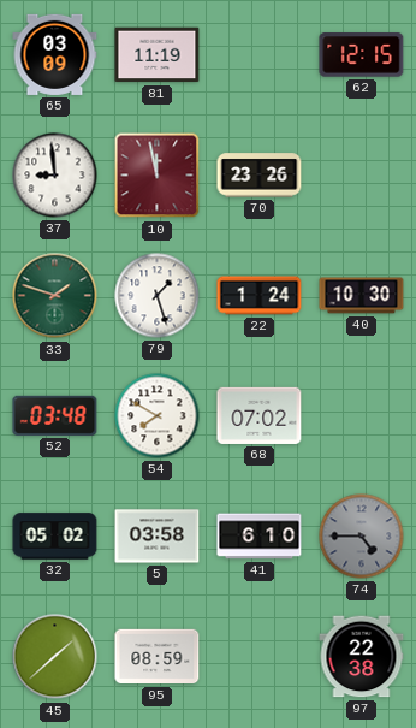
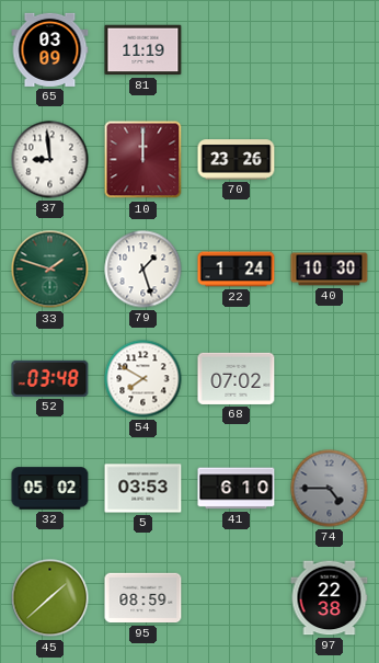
62: 12:15 -> none
10: 11:58 -> 12:00
5: 03:58 -> 03:53
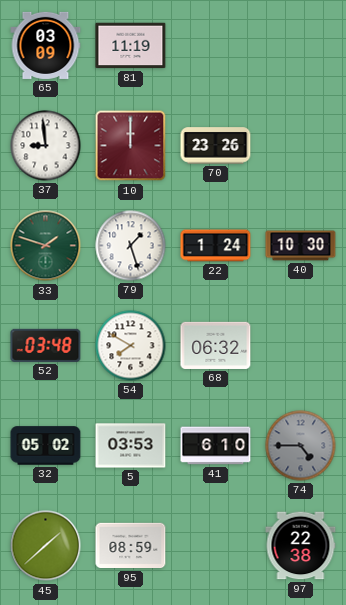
68: 07:02 -> 06:32
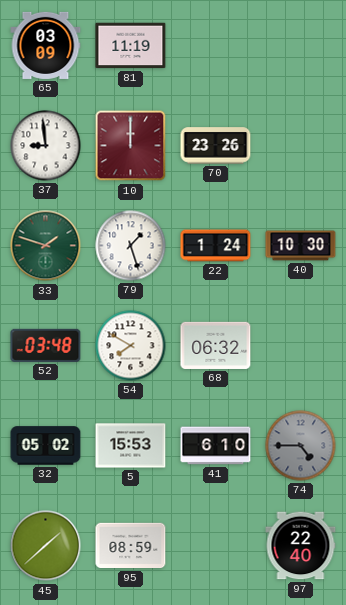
5: 03:53 -> 15:53
97: 22:38 -> 22:40
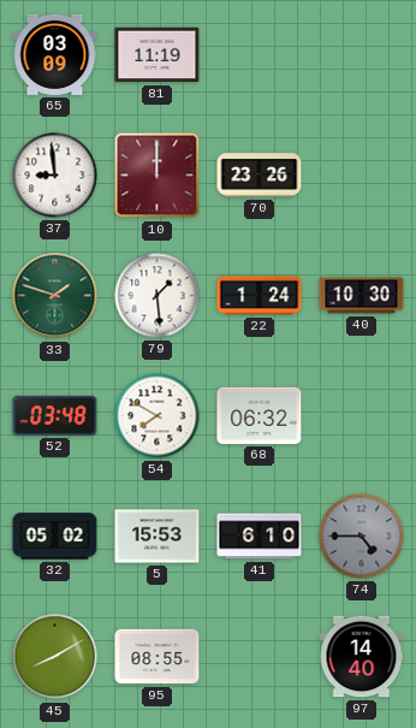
79: 1:27 -> 1:29
45: 1:38 -> 8:10
95: 08:59 -> 08:55
97: 22:40 -> 14:40
